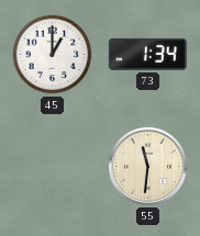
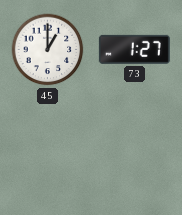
73: 1:34 -> 1:27
55: 11:31 -> none
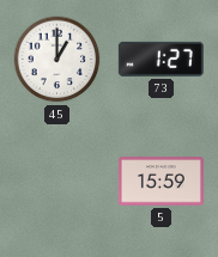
5: none -> 15:59
